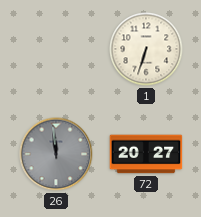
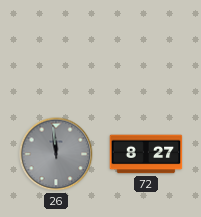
1: 6:33 -> none
72: 20:27 -> 8:27
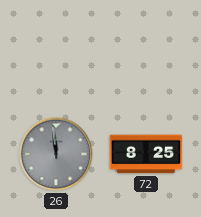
72: 8:27 -> 8:25
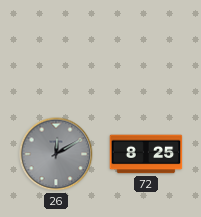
26: 11:59 -> 12:10
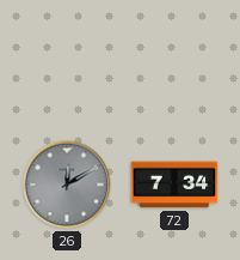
72: 8:25 -> 7:34
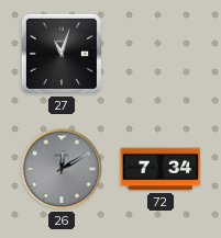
27: none -> 11:03
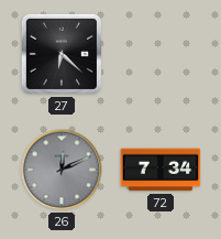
27: 11:03 -> 6:22
26: 12:10 -> 12:11
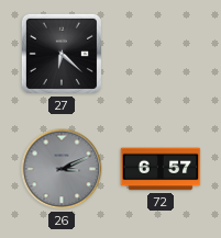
26: 12:11 -> 3:11
72: 7:34 -> 6:57
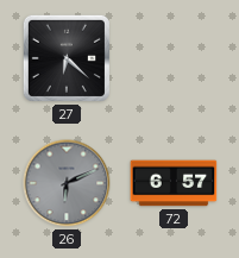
26: 3:11 -> 6:11
